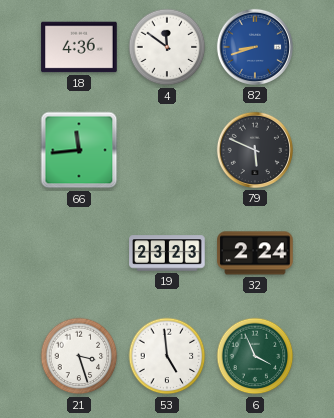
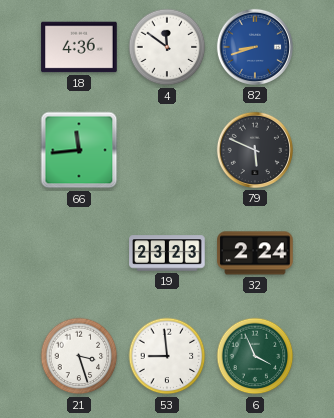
53: 4:59 -> 8:59
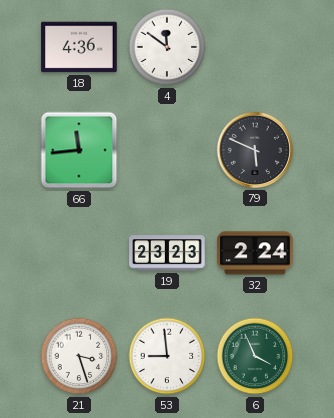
82: 8:42 -> none
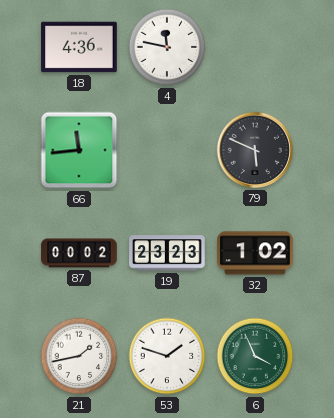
4: 11:51 -> 11:47
87: none -> 00:02
32: 2:24 -> 1:02
21: 3:27 -> 1:43
53: 8:59 -> 1:48
